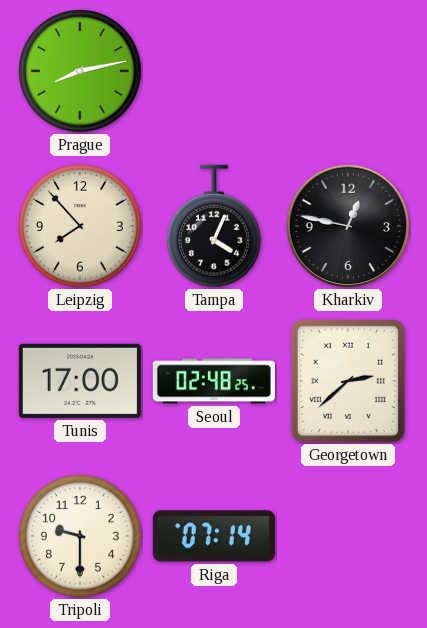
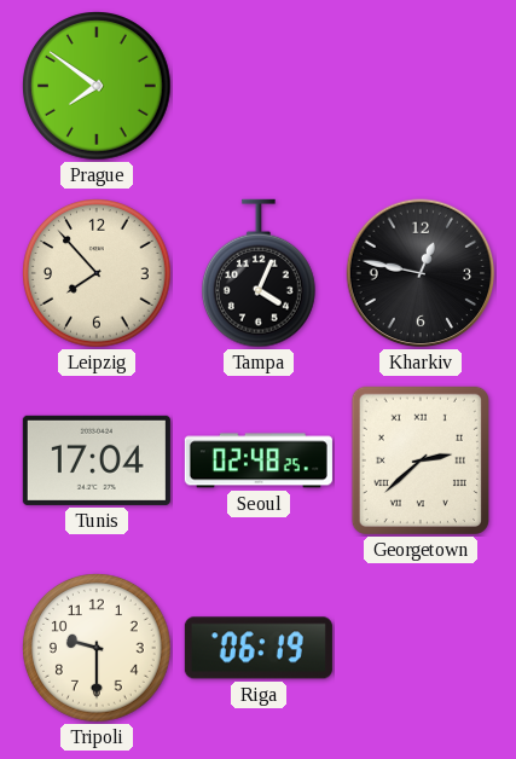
Prague: 8:13 -> 7:51
Tunis: 17:00 -> 17:04
Riga: 07:14 -> 06:19
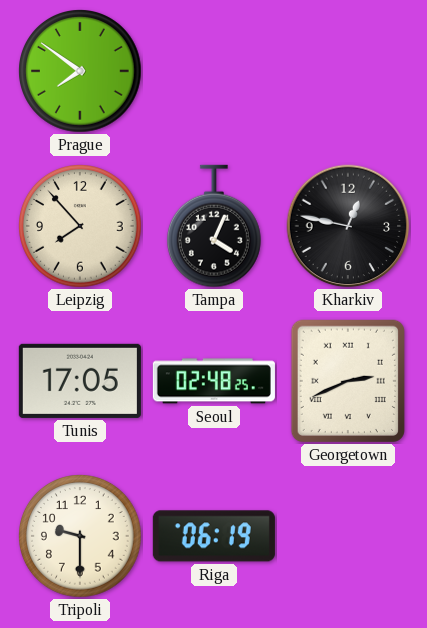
Tunis: 17:04 -> 17:05
Georgetown: 2:38 -> 2:41
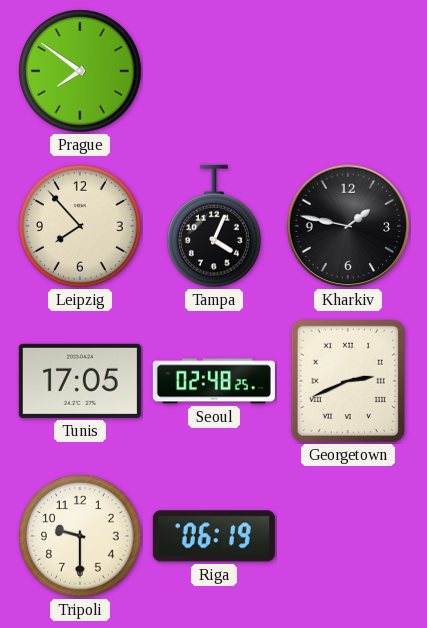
Kharkiv: 12:47 -> 1:47
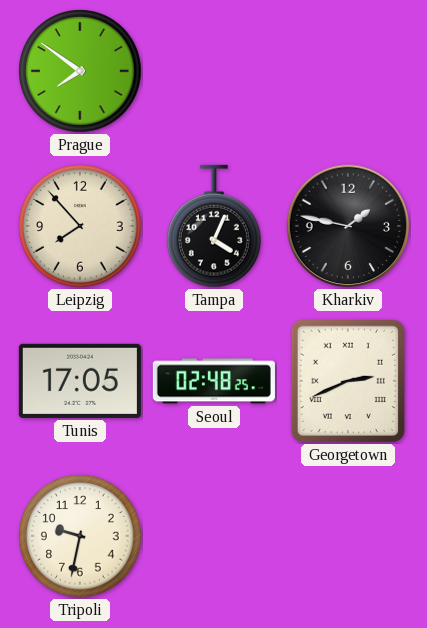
Tripoli: 9:30 -> 9:32
Riga: 06:19 -> none
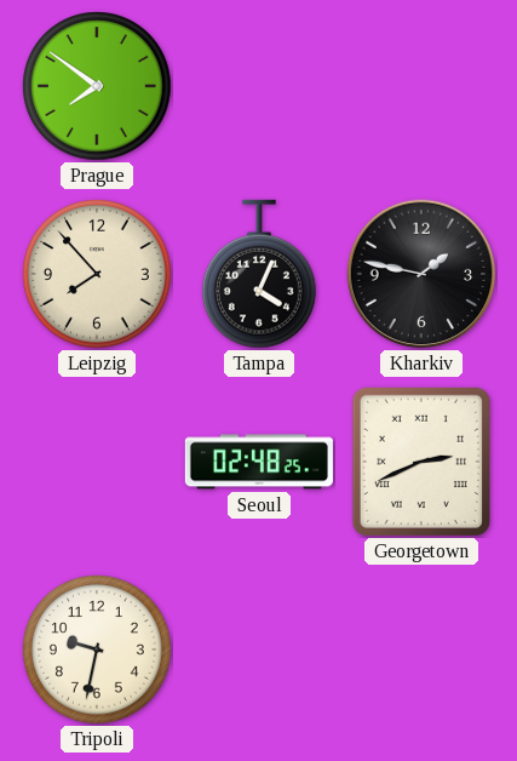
Tunis: 17:05 -> none
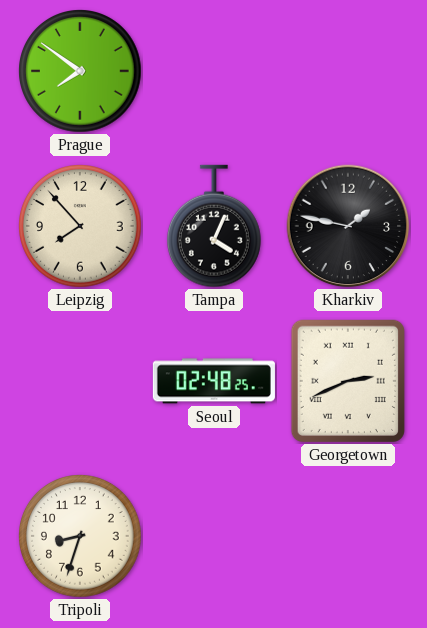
Tripoli: 9:32 -> 8:33
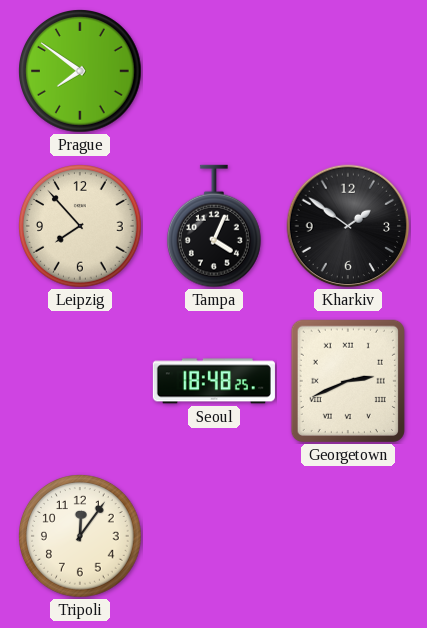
Kharkiv: 1:47 -> 1:51
Seoul: 02:48 -> 18:48
Tripoli: 8:33 -> 12:06
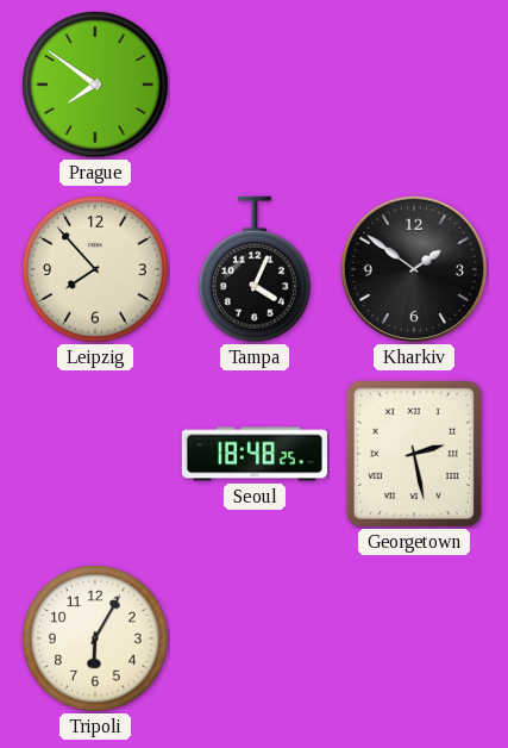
Georgetown: 2:41 -> 2:28
Tripoli: 12:06 -> 6:05
